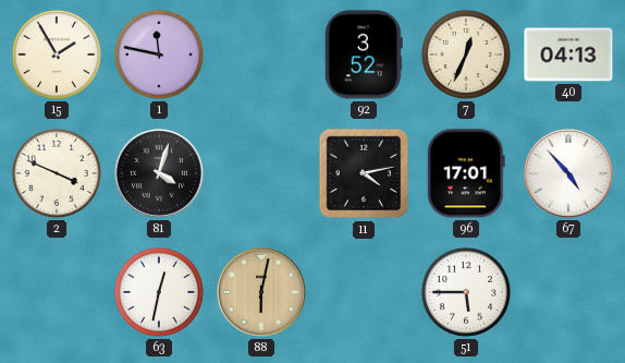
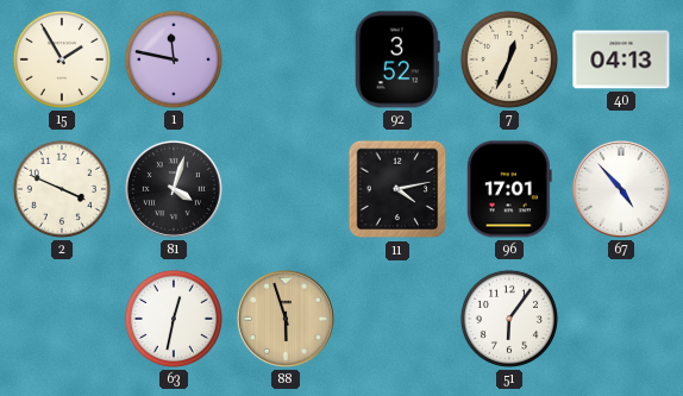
88: 6:02 -> 5:57
51: 5:45 -> 6:06
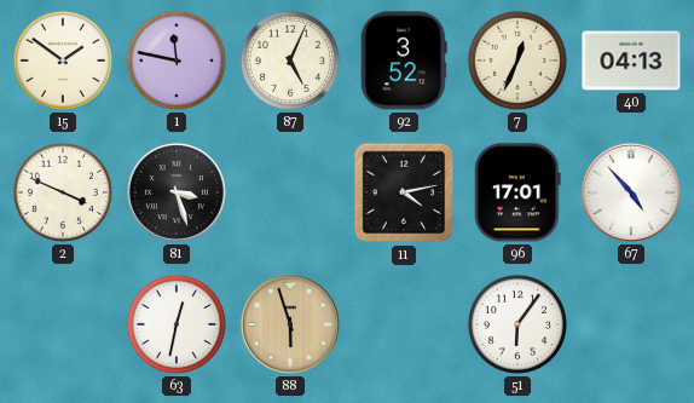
15: 1:55 -> 1:51
87: none -> 5:04
81: 4:03 -> 3:27
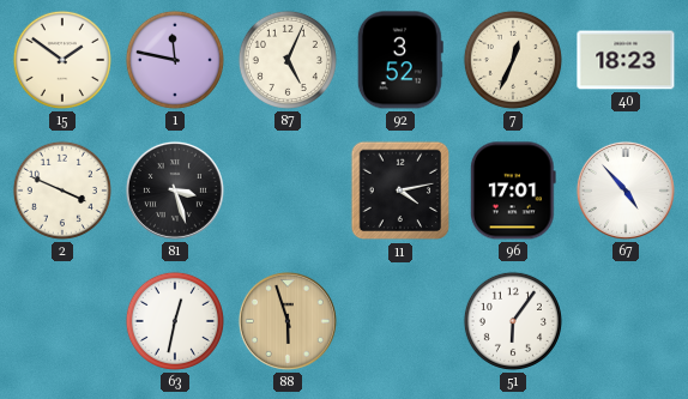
40: 04:13 -> 18:23
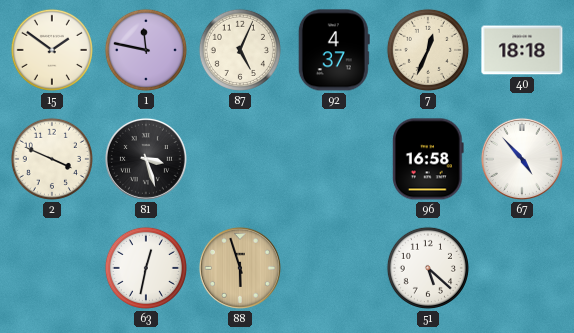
92: 3:52 -> 4:37
40: 18:23 -> 18:18
11: 4:13 -> none
96: 17:01 -> 16:58
51: 6:06 -> 5:22
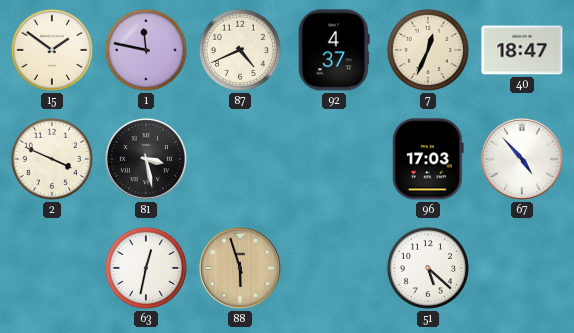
87: 5:04 -> 4:41
40: 18:18 -> 18:47
81: 3:27 -> 3:28
96: 16:58 -> 17:03
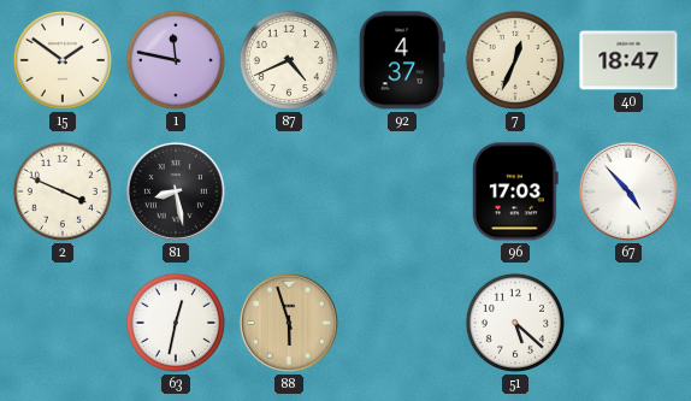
81: 3:28 -> 8:28
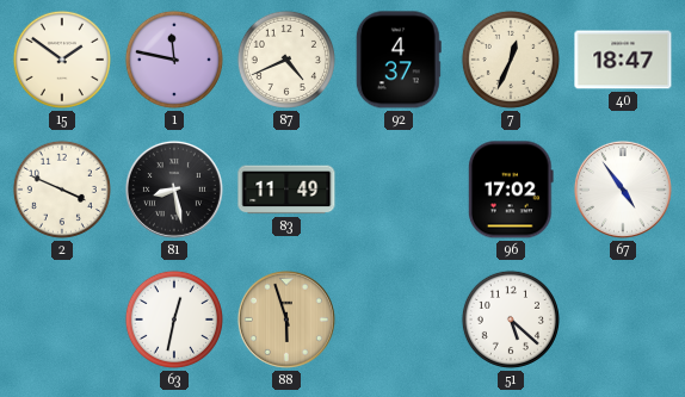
83: none -> 11:49
96: 17:03 -> 17:02
67: 4:53 -> 4:54
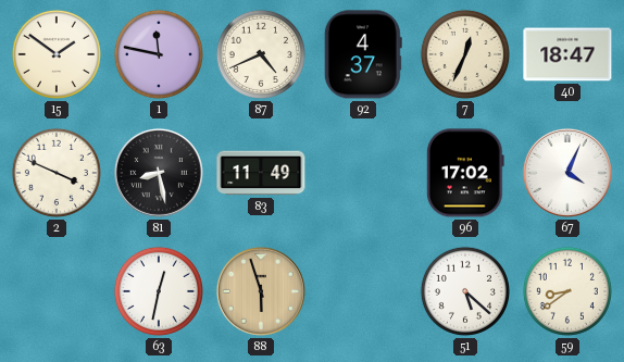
67: 4:54 -> 4:04
59: none -> 8:39
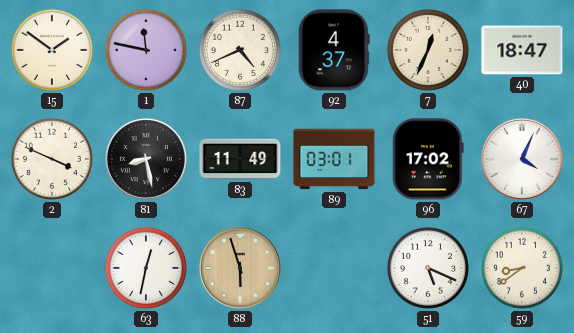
89: none -> 03:01
51: 5:22 -> 5:19
